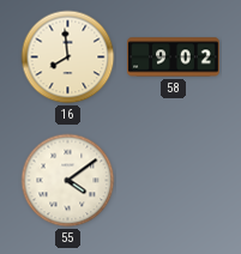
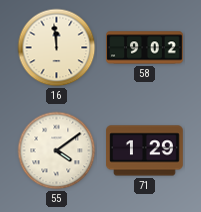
16: 7:59 -> 11:59
71: none -> 1:29
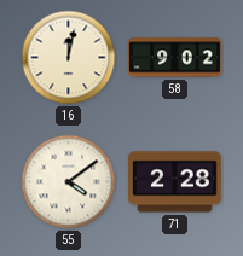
16: 11:59 -> 12:02
71: 1:29 -> 2:28
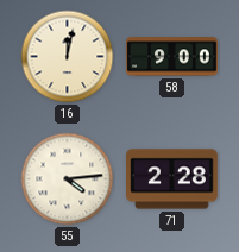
58: 9:02 -> 9:00
55: 4:09 -> 4:14
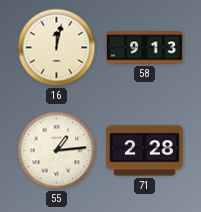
58: 9:00 -> 9:13
55: 4:14 -> 1:14
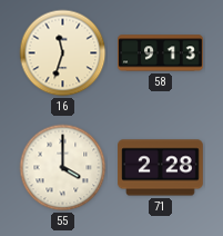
16: 12:02 -> 11:33
55: 1:14 -> 4:00
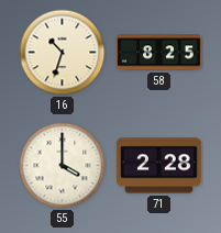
16: 11:33 -> 10:33
58: 9:13 -> 8:25
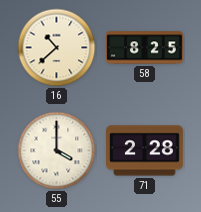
16: 10:33 -> 10:38
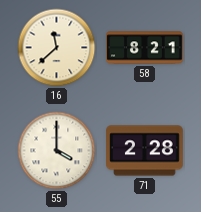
16: 10:38 -> 11:38
58: 8:25 -> 8:21
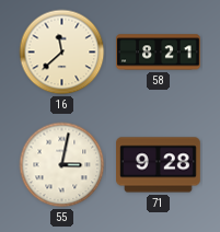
55: 4:00 -> 3:02
71: 2:28 -> 9:28
